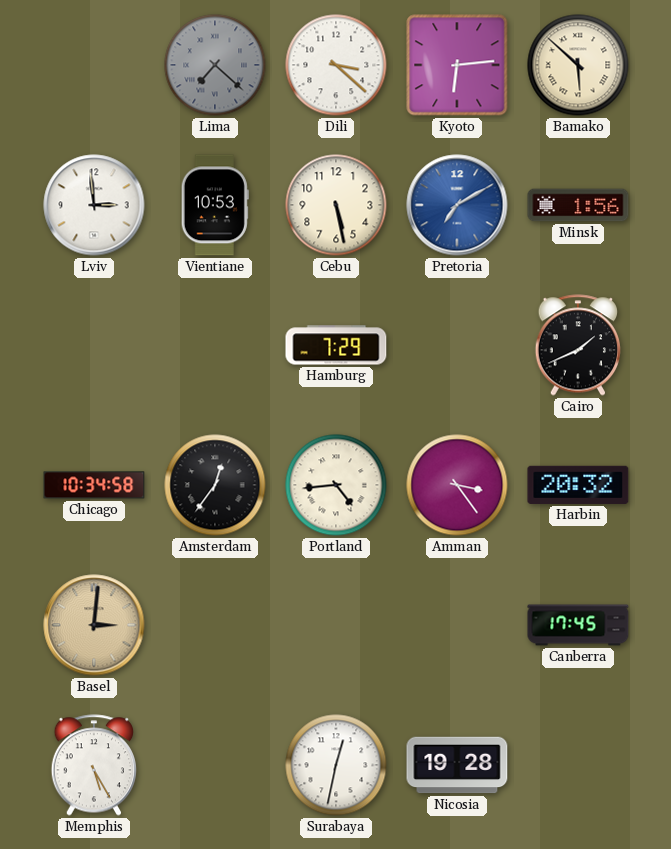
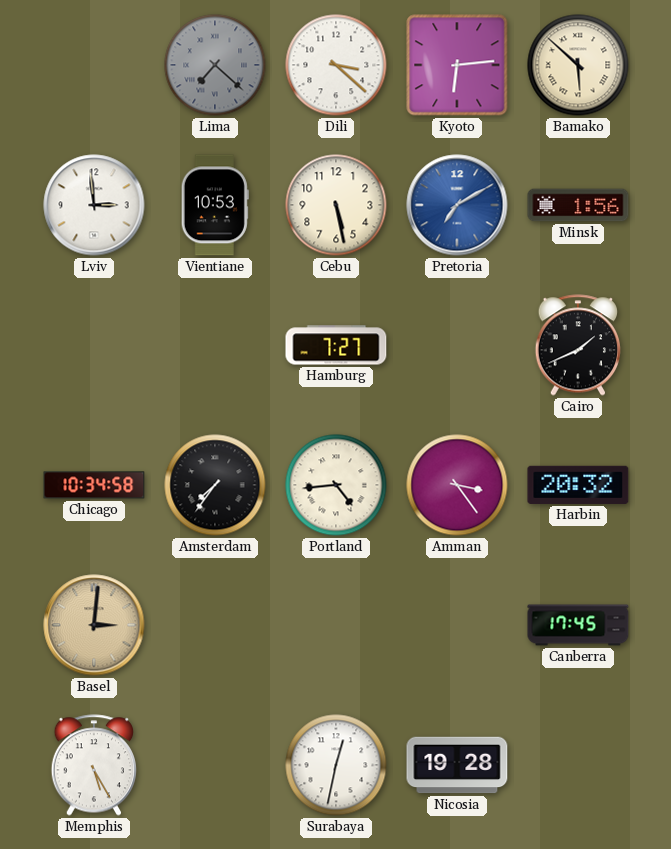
Hamburg: 7:29 -> 7:27
Amsterdam: 12:36 -> 7:36
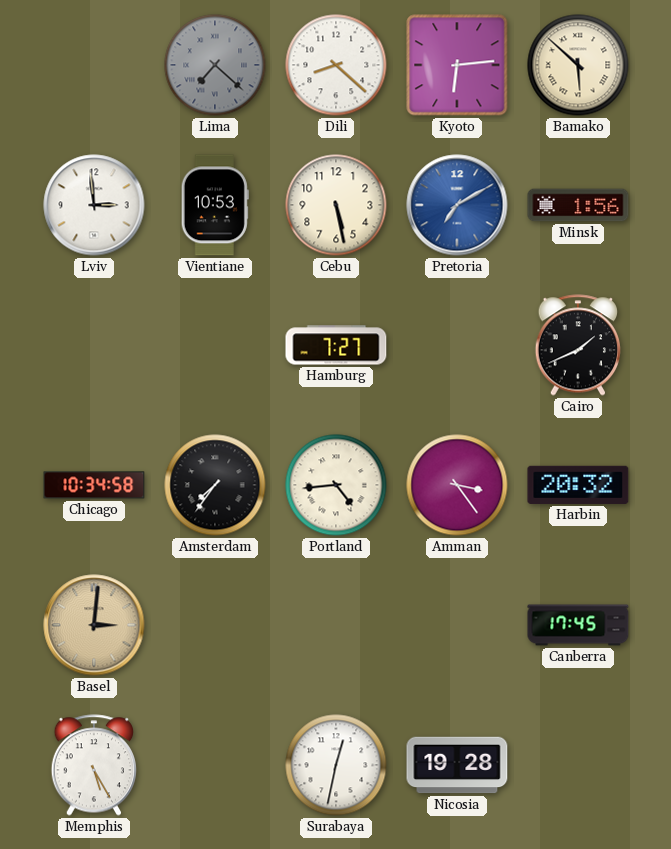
Dili: 3:22 -> 8:22
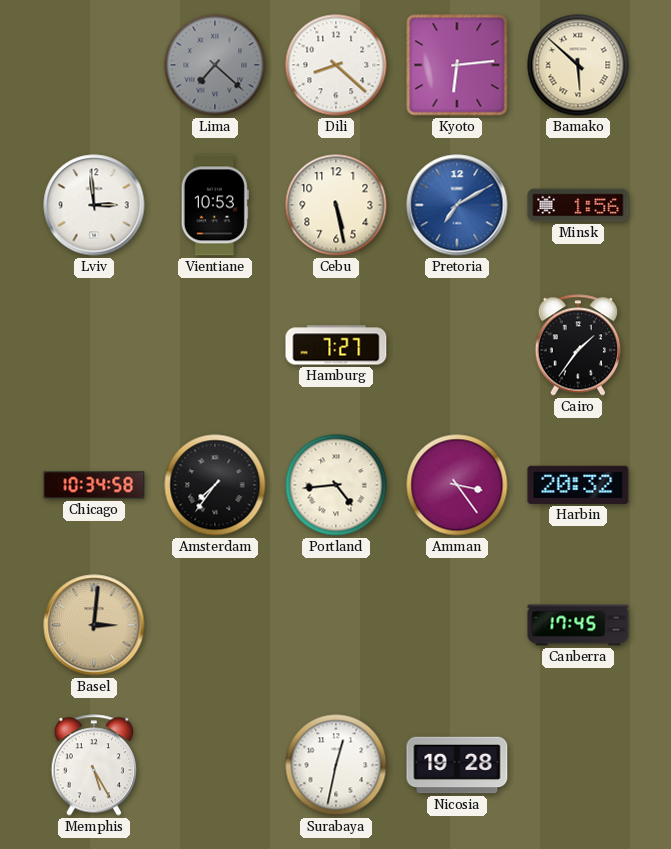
Cairo: 1:41 -> 1:36
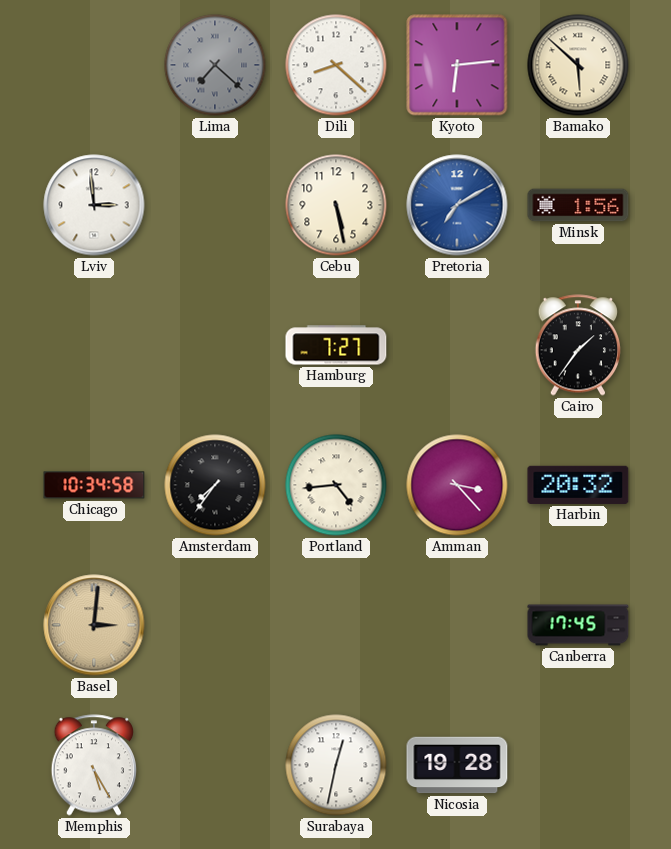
Vientiane: 10:53 -> none
Amman: 3:24 -> 3:23
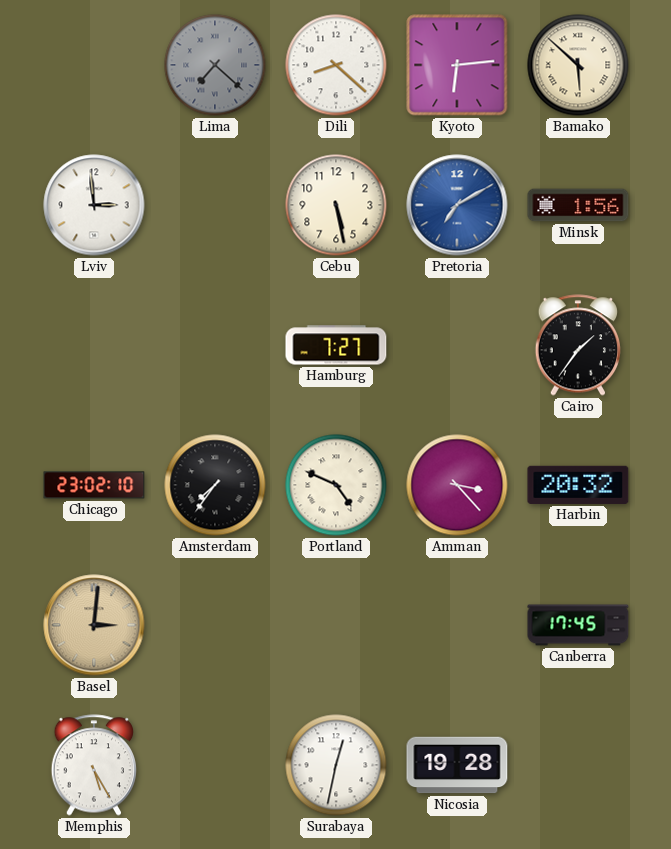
Chicago: 10:34 -> 23:02
Portland: 4:44 -> 4:49
